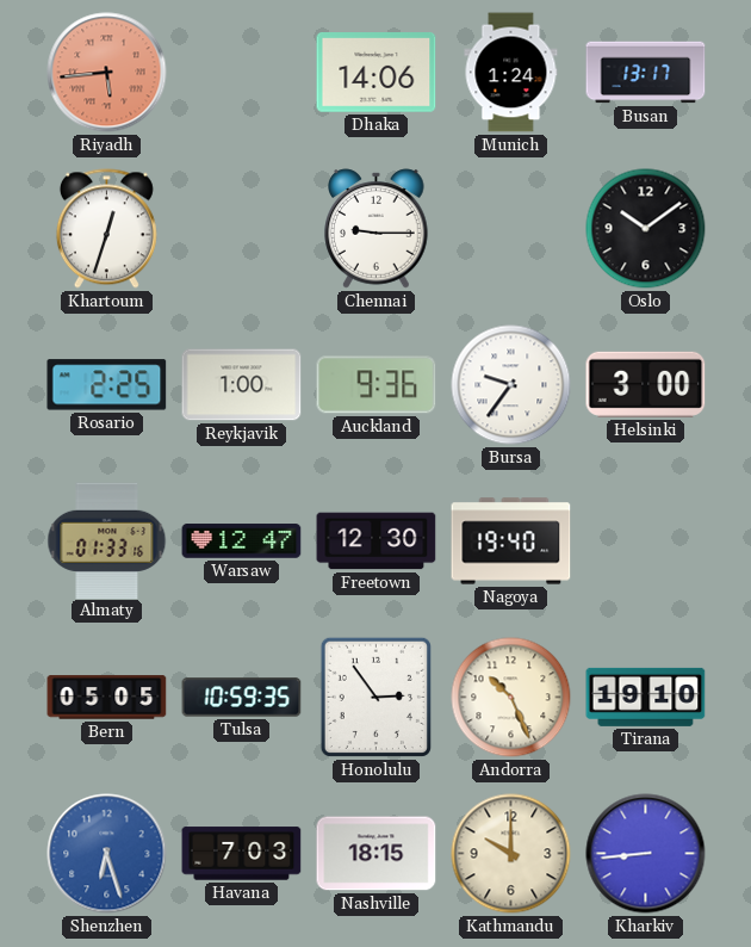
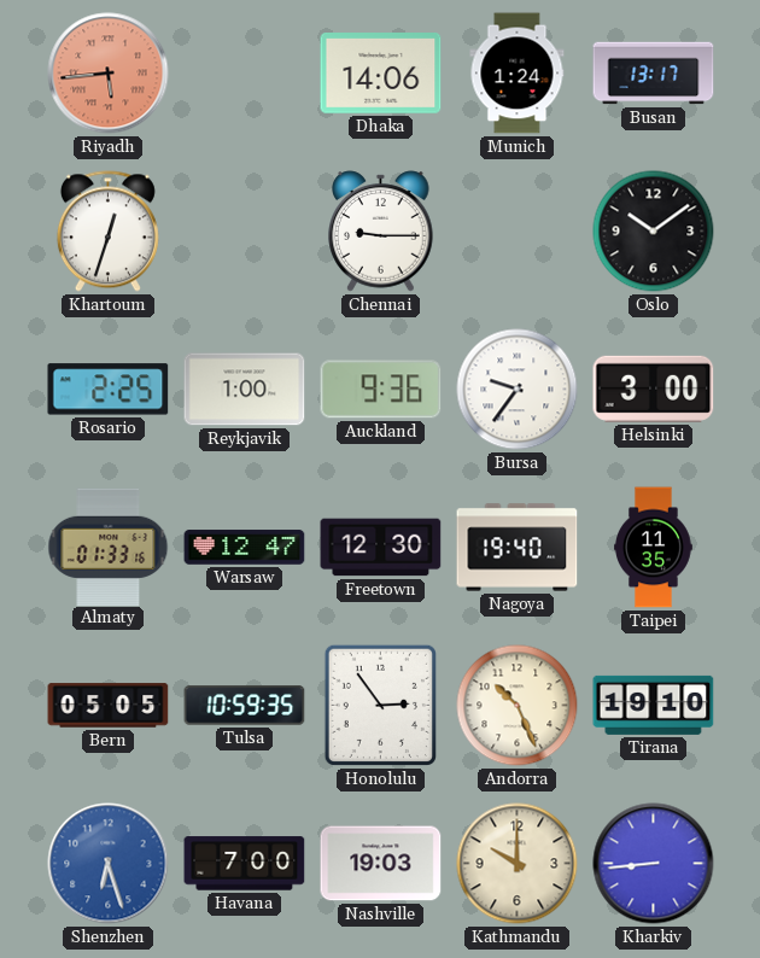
Taipei: none -> 11:35
Havana: 7:03 -> 7:00
Nashville: 18:15 -> 19:03
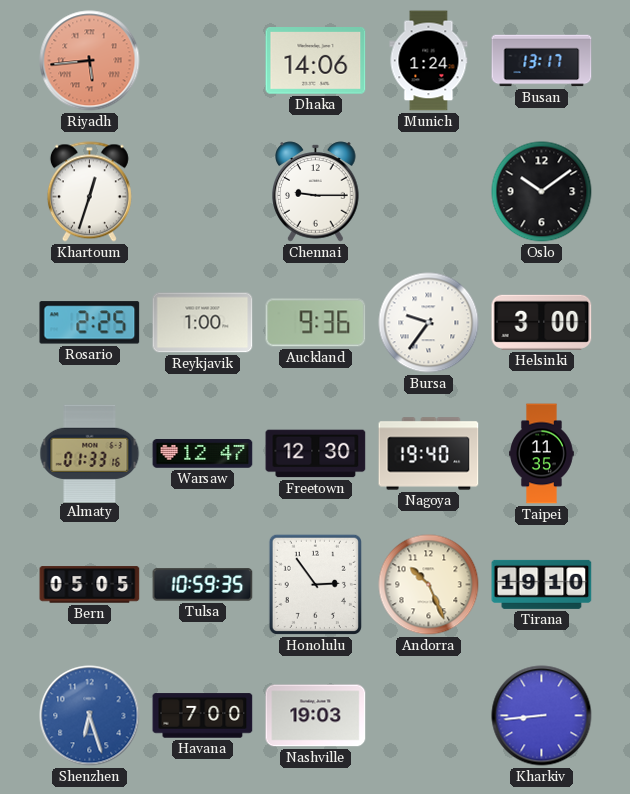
Kathmandu: 10:00 -> none
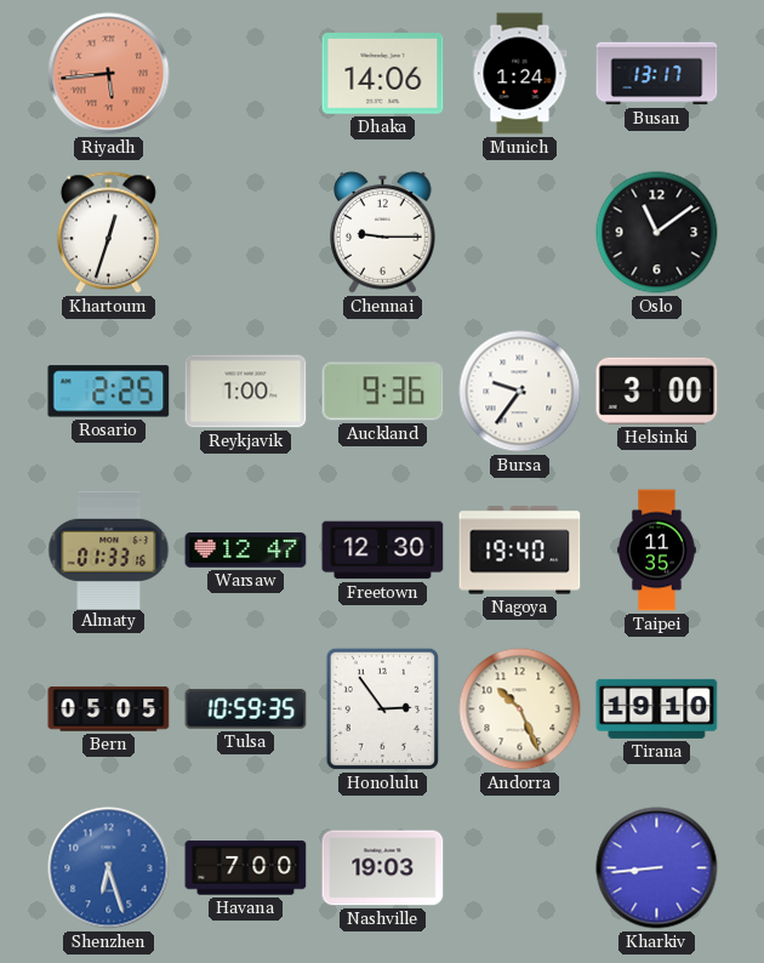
Oslo: 10:09 -> 11:09
